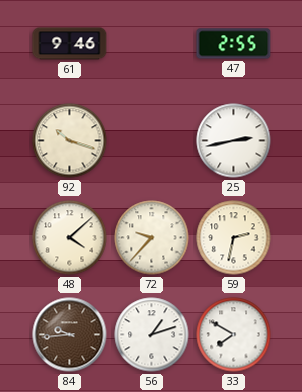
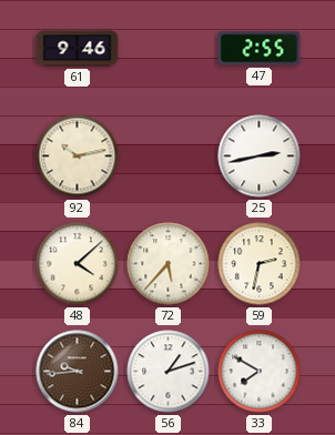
92: 10:18 -> 10:13
72: 9:37 -> 5:37
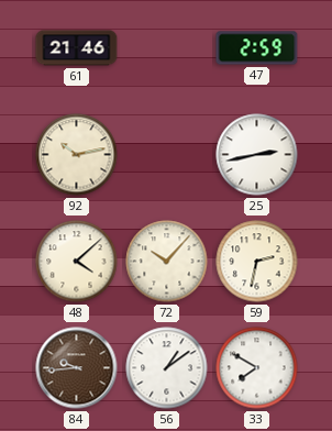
61: 9:46 -> 21:46
47: 2:55 -> 2:59
72: 5:37 -> 10:07
56: 1:12 -> 1:09
